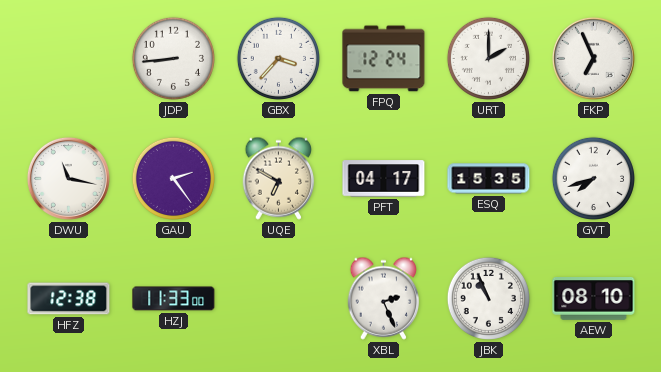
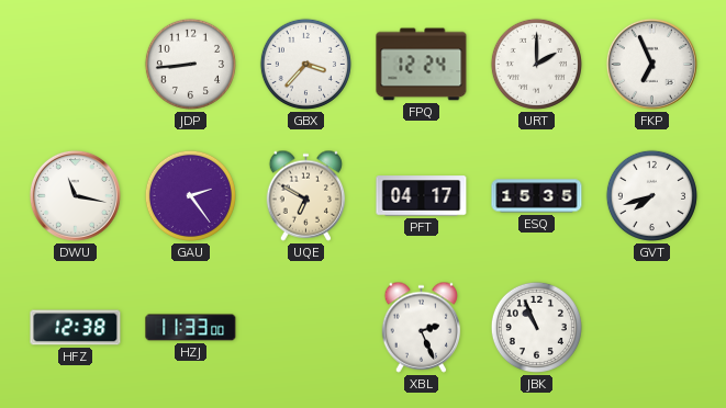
AEW: 08:10 -> none
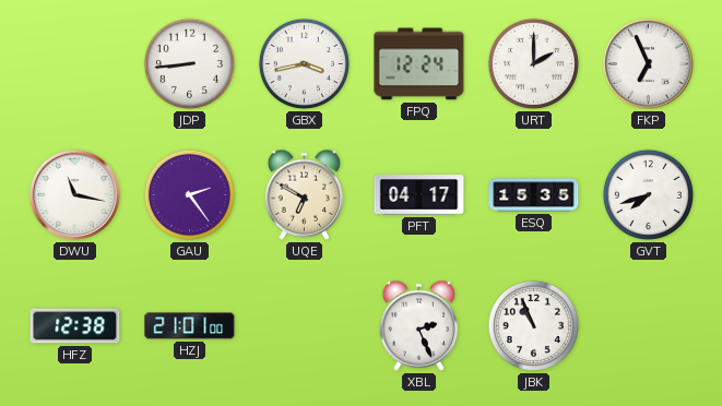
GBX: 3:37 -> 3:43
HZJ: 11:33 -> 21:01
